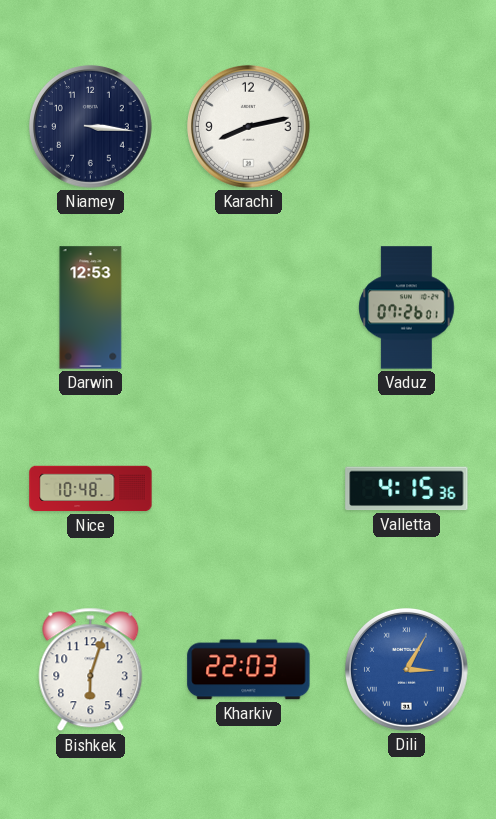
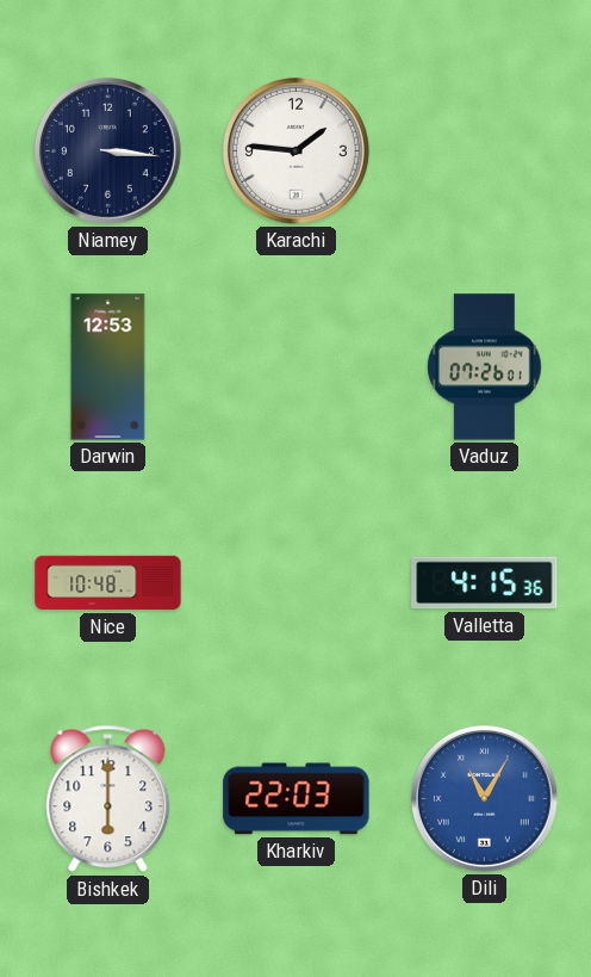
Karachi: 8:13 -> 1:46
Bishkek: 6:03 -> 6:00
Dili: 3:05 -> 11:05
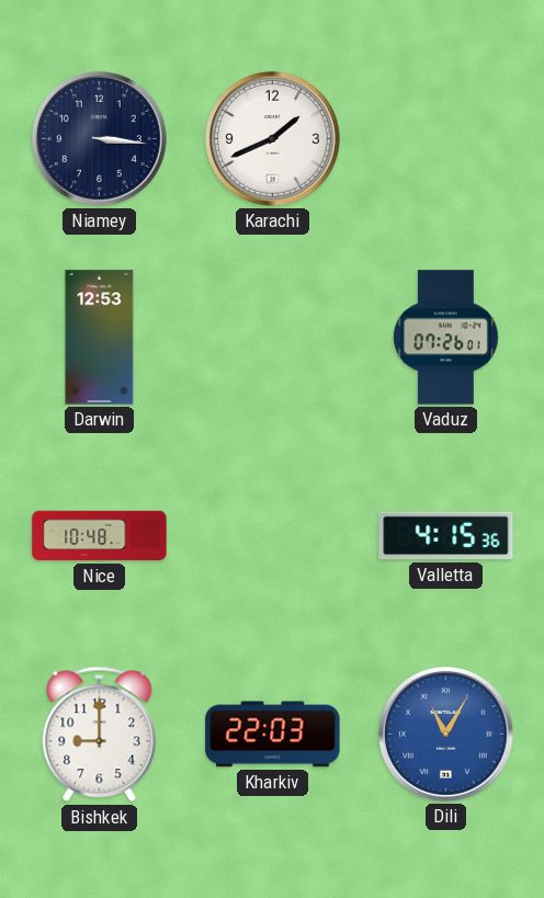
Karachi: 1:46 -> 1:41
Bishkek: 6:00 -> 9:00
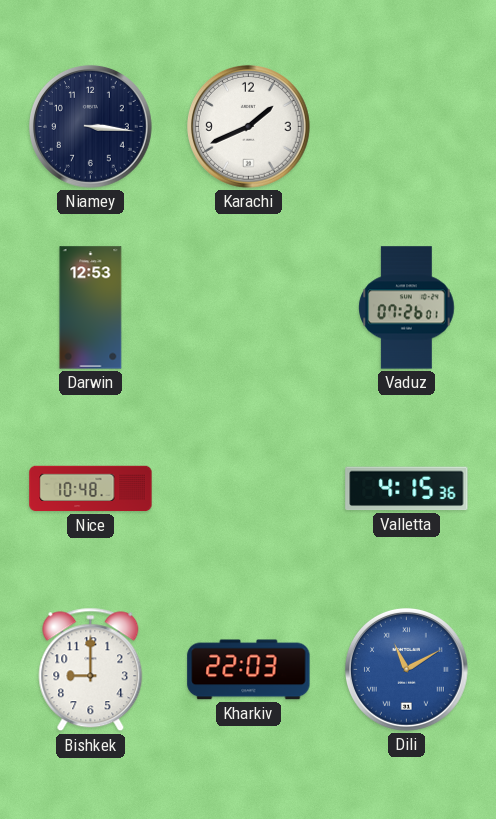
Dili: 11:05 -> 11:10
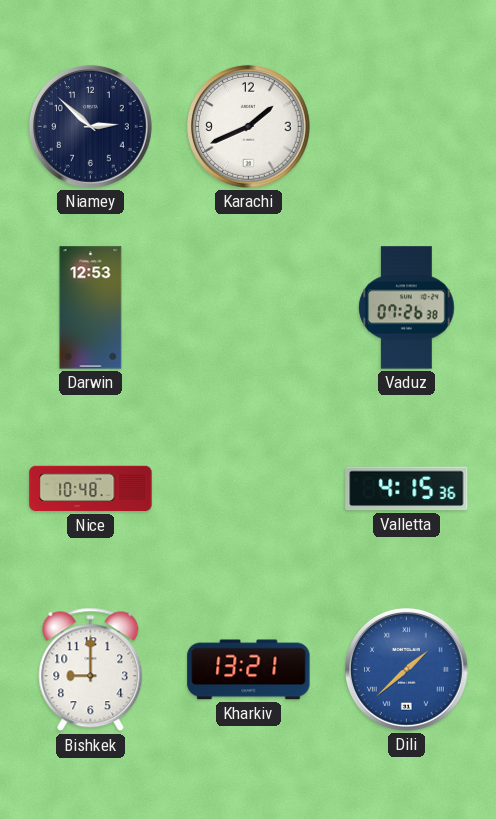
Niamey: 3:16 -> 2:52
Vaduz: 07:26:01 -> 07:26:38
Kharkiv: 22:03 -> 13:21
Dili: 11:10 -> 1:38
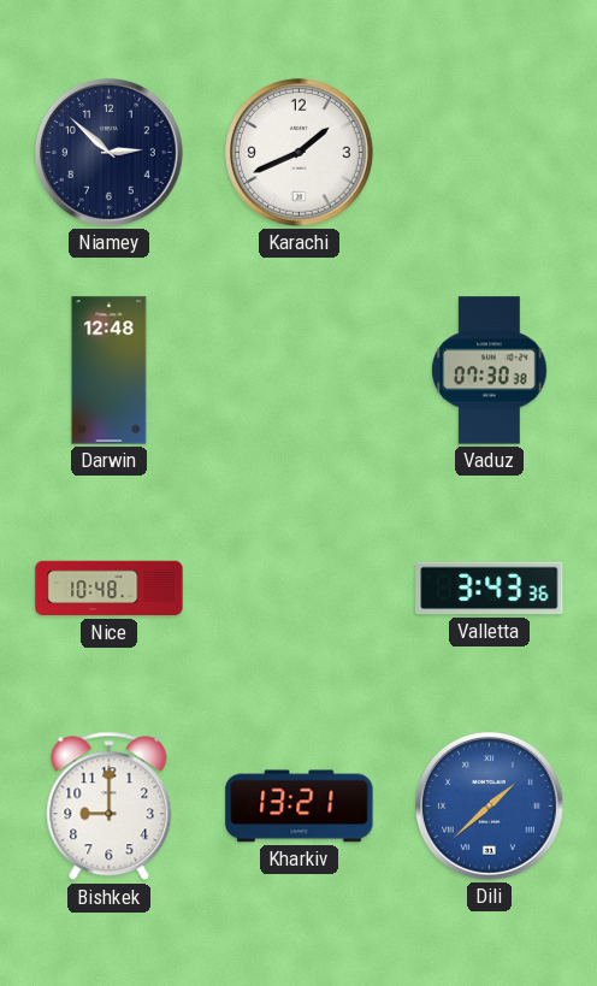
Darwin: 12:53 -> 12:48
Vaduz: 07:26 -> 07:30
Valletta: 4:15 -> 3:43
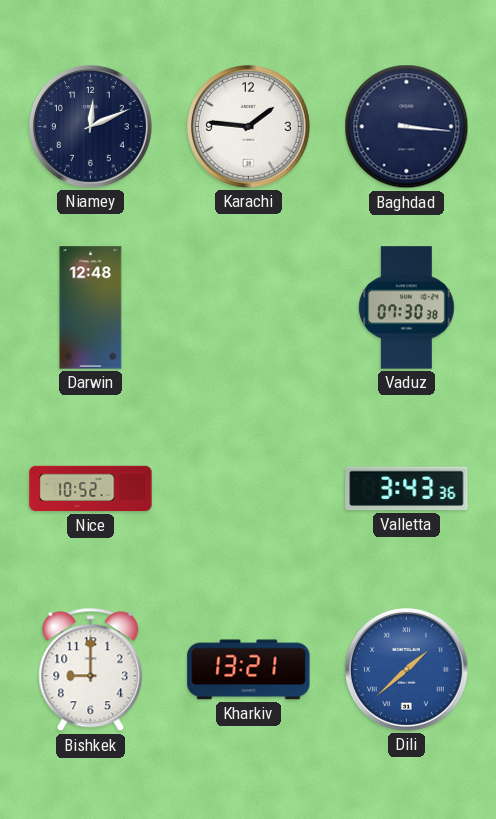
Niamey: 2:52 -> 12:11
Karachi: 1:41 -> 1:46
Baghdad: none -> 3:16
Nice: 10:48 -> 10:52
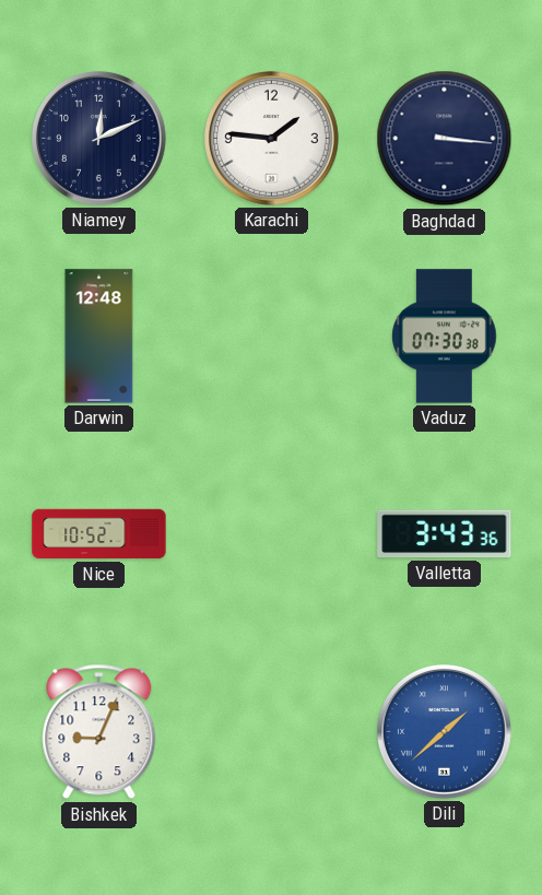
Bishkek: 9:00 -> 9:04
Kharkiv: 13:21 -> none
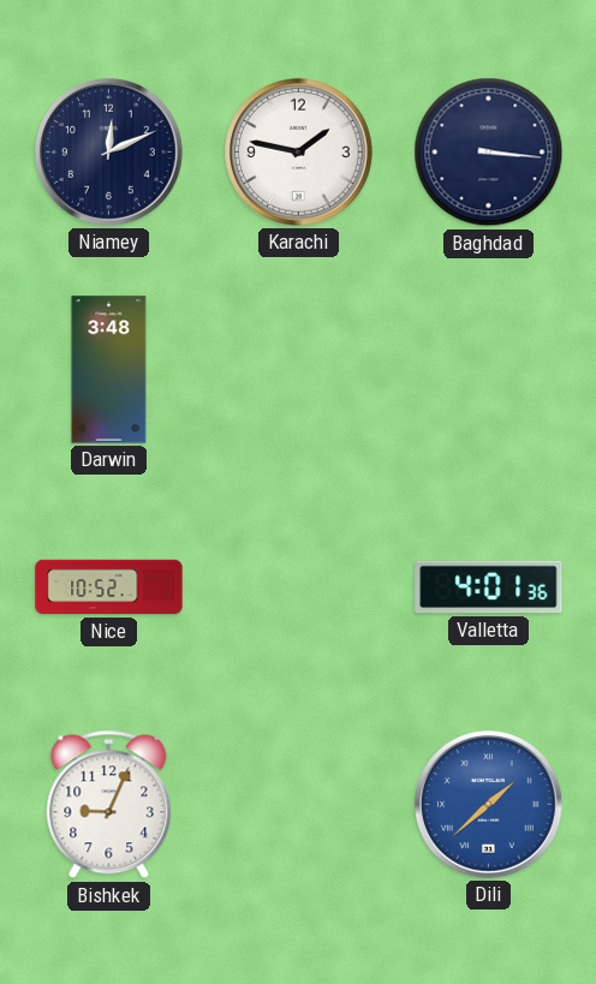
Karachi: 1:46 -> 1:47
Darwin: 12:48 -> 3:48
Vaduz: 07:30 -> none
Valletta: 3:43 -> 4:01
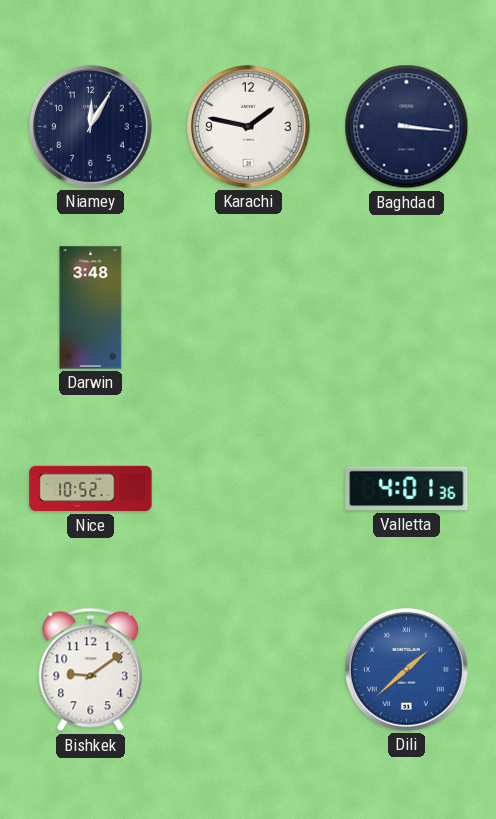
Niamey: 12:11 -> 12:05
Bishkek: 9:04 -> 9:09
